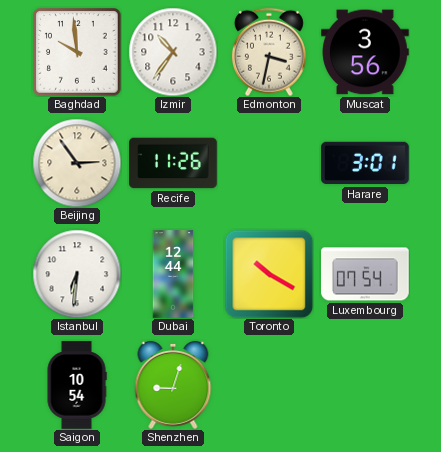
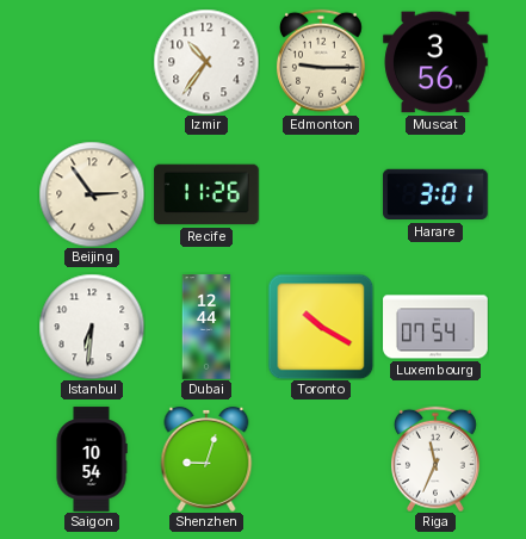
Baghdad: 9:59 -> none
Edmonton: 3:32 -> 9:15
Riga: none -> 11:34
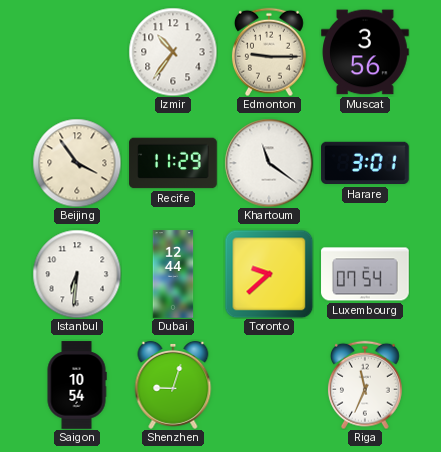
Beijing: 2:54 -> 3:54
Recife: 11:26 -> 11:29
Khartoum: none -> 11:21
Toronto: 10:20 -> 9:38
